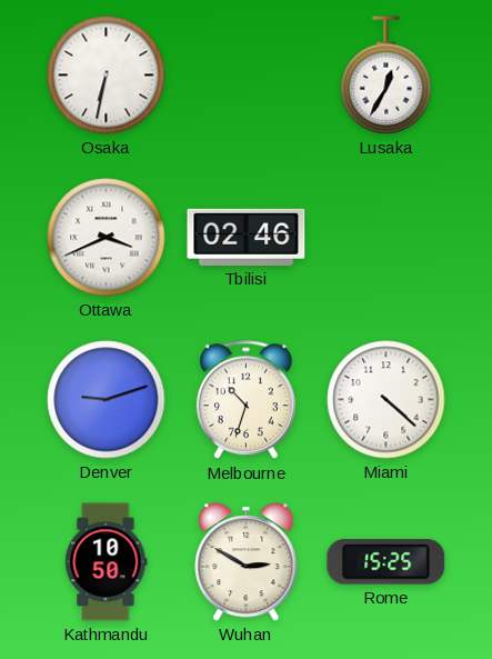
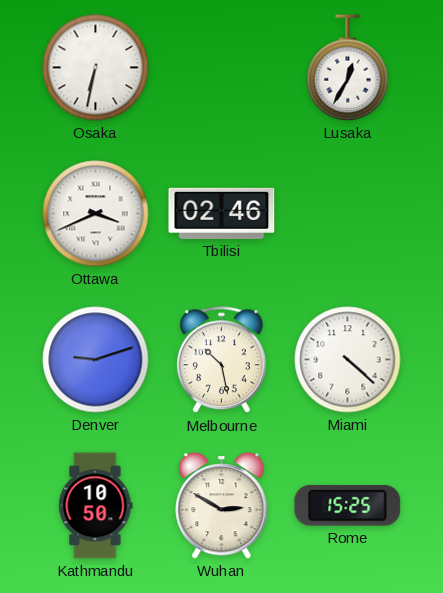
Melbourne: 10:33 -> 10:28
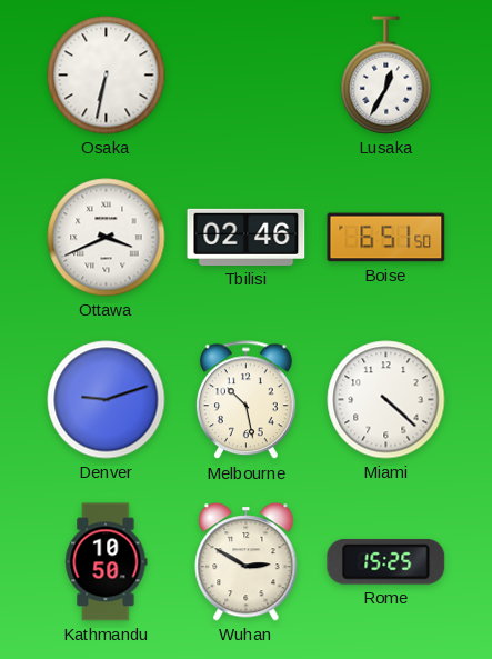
Boise: none -> 6:51
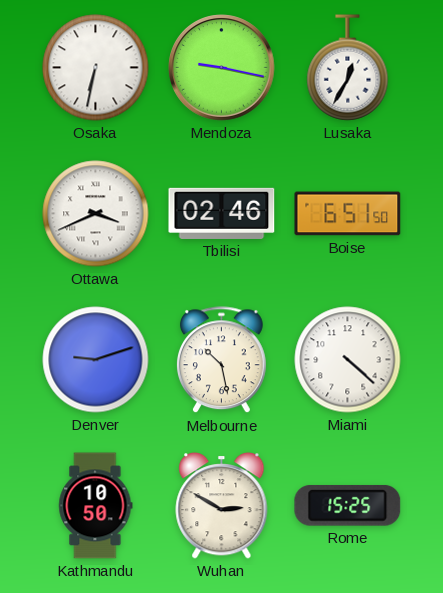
Mendoza: none -> 9:17
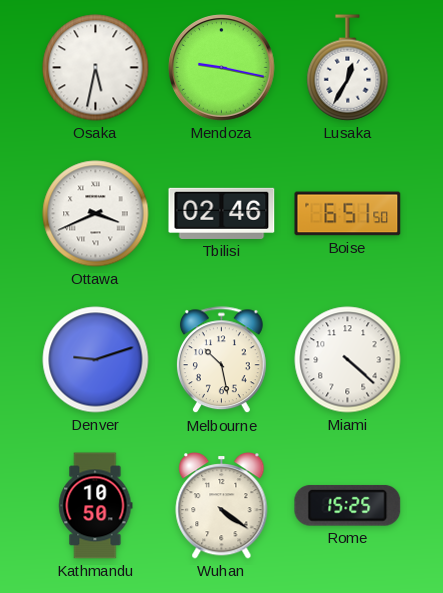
Osaka: 6:32 -> 5:32
Wuhan: 2:50 -> 4:21
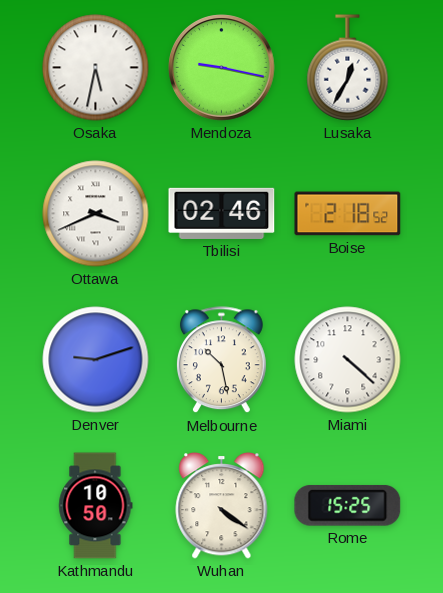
Boise: 6:51 -> 2:18
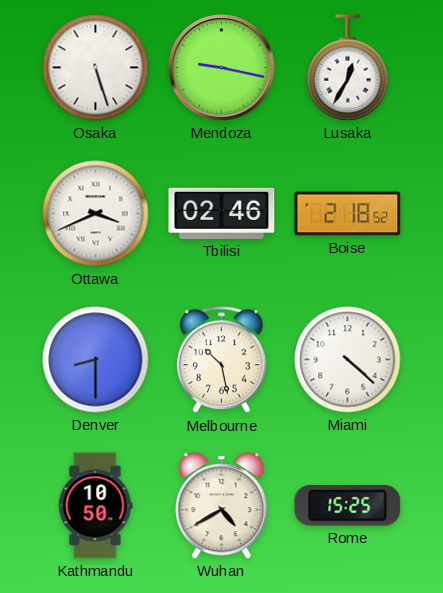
Osaka: 5:32 -> 5:27
Denver: 9:12 -> 8:30
Wuhan: 4:21 -> 4:40
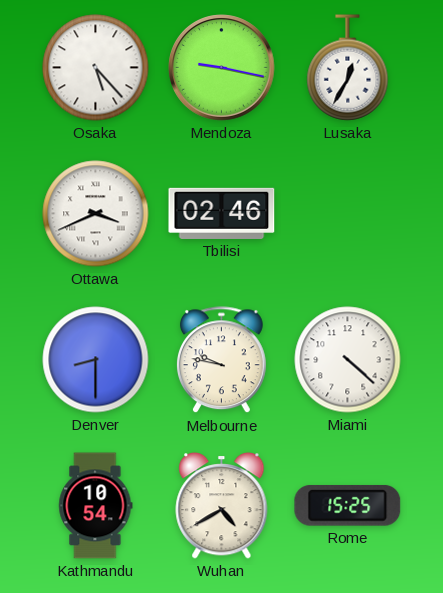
Osaka: 5:27 -> 5:23
Boise: 2:18 -> none
Melbourne: 10:28 -> 9:47
Kathmandu: 10:50 -> 10:54
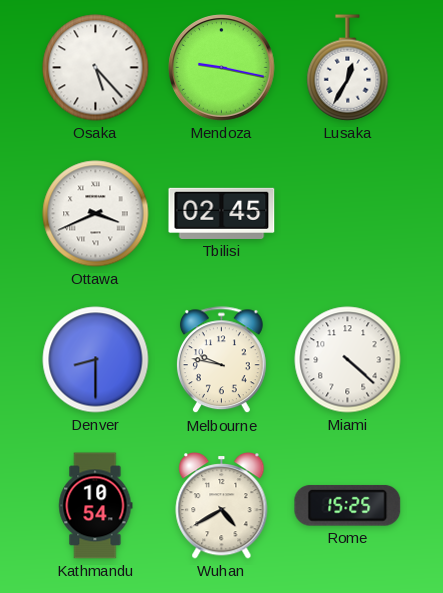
Tbilisi: 02:46 -> 02:45
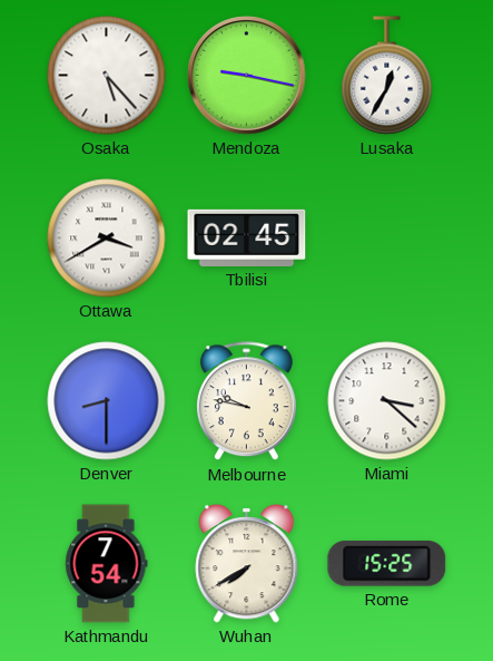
Ottawa: 3:41 -> 3:40
Miami: 4:22 -> 3:22
Kathmandu: 10:54 -> 7:54
Wuhan: 4:40 -> 7:40
